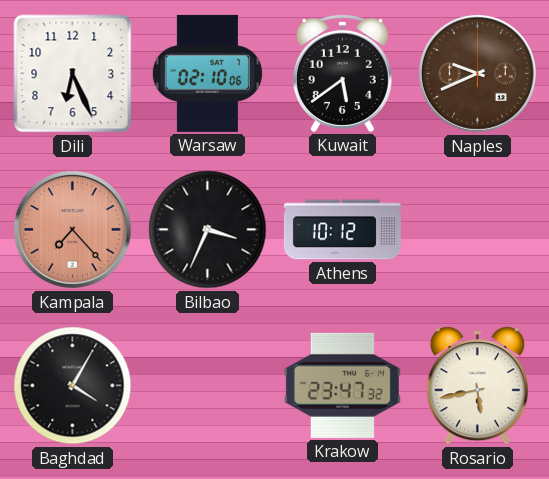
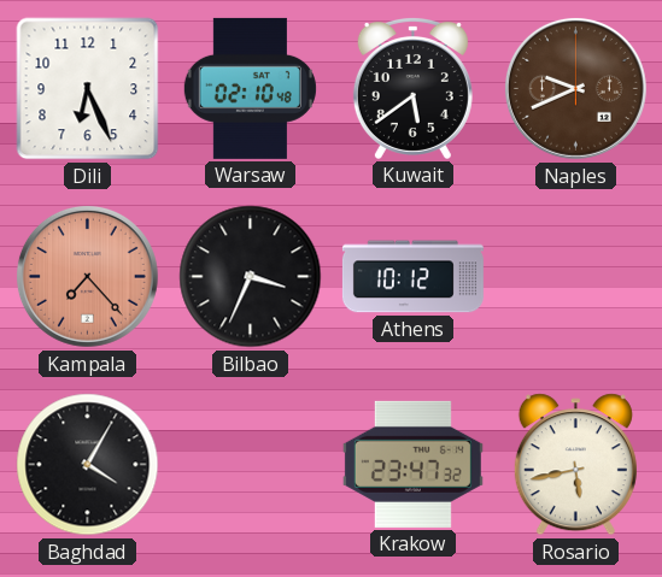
Warsaw: 02:10:06 -> 02:10:48
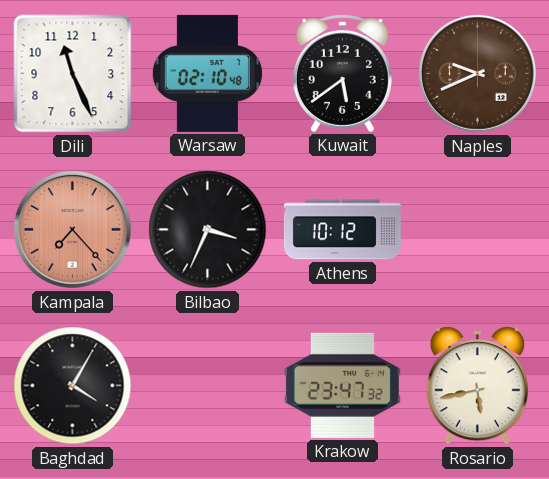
Dili: 6:26 -> 11:26
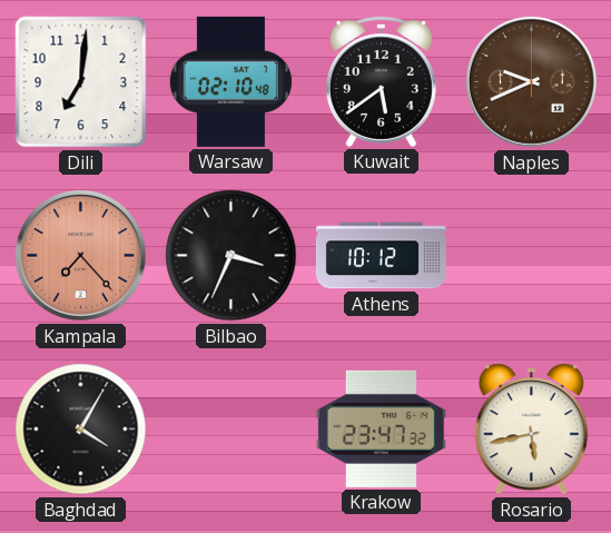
Dili: 11:26 -> 7:01
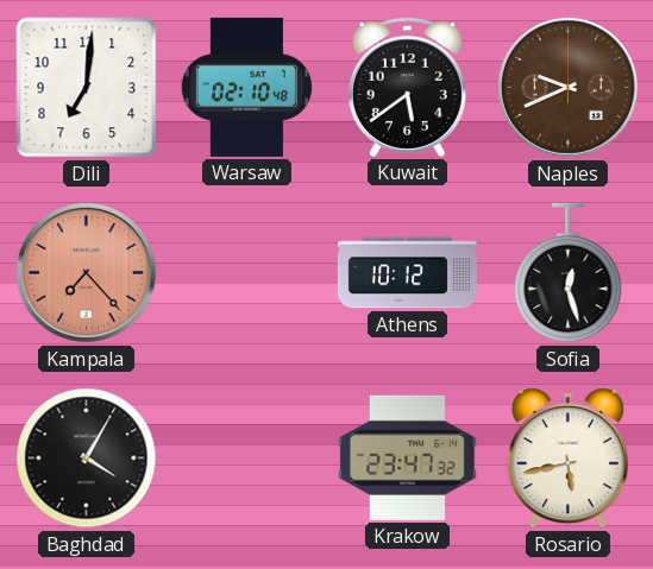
Bilbao: 3:34 -> none
Sofia: none -> 12:27
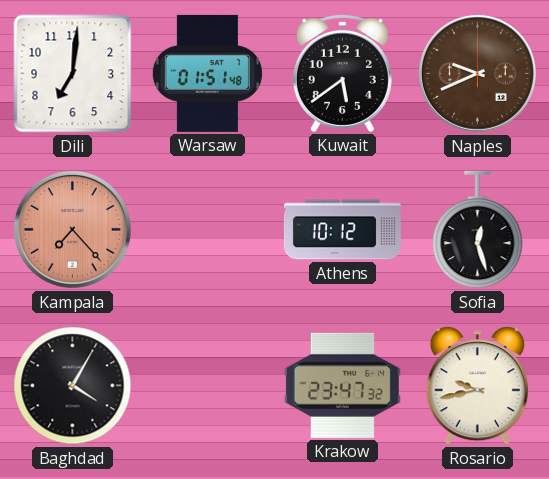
Warsaw: 02:10 -> 01:51
Rosario: 5:43 -> 9:43
